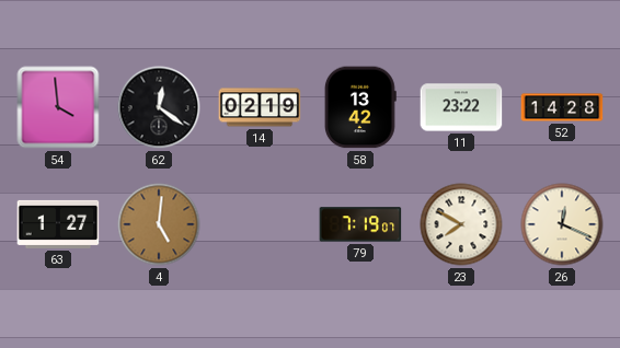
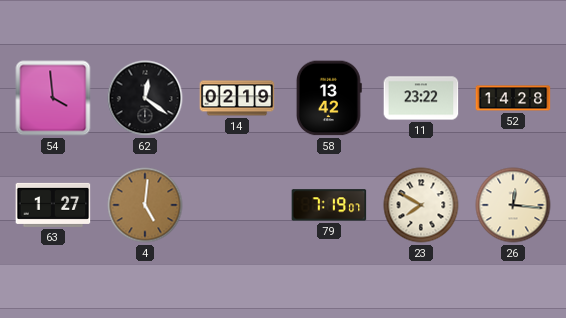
26: 12:19 -> 12:16
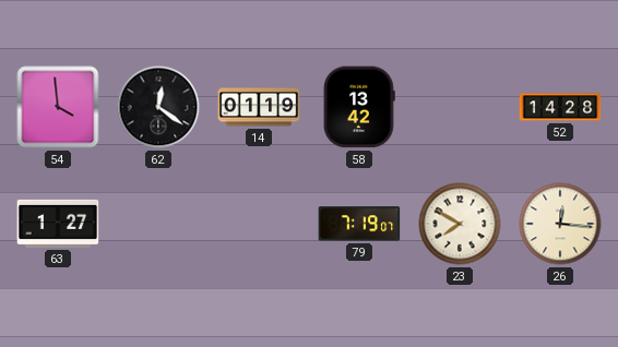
14: 02:19 -> 01:19
11: 23:22 -> none
4: 5:01 -> none
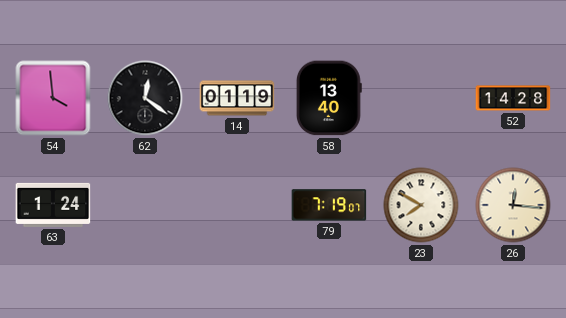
58: 13:42 -> 13:40
63: 1:27 -> 1:24
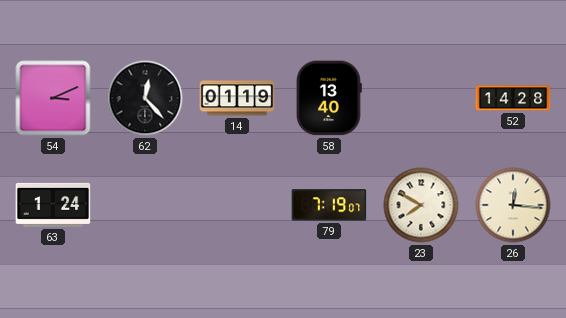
54: 3:59 -> 3:11
62: 12:21 -> 12:23
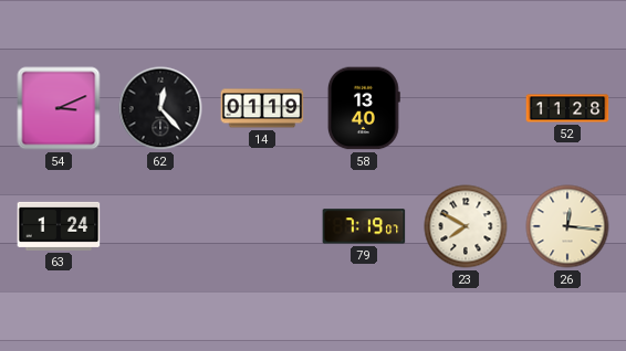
52: 14:28 -> 11:28
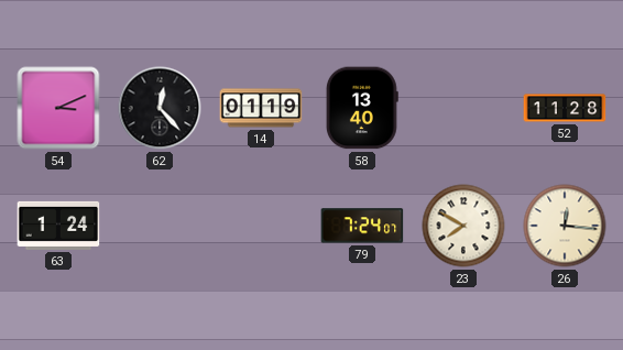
79: 7:19 -> 7:24
